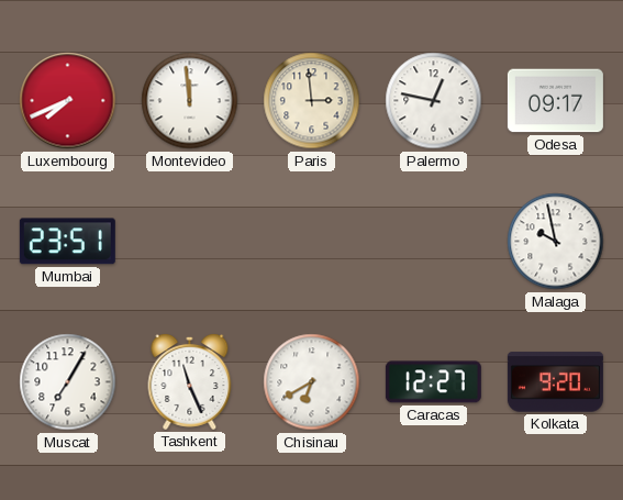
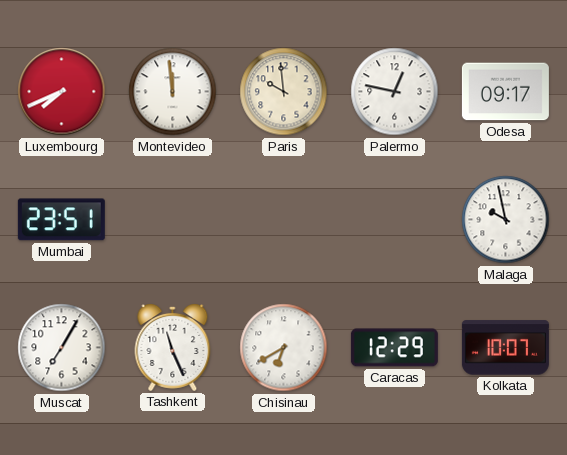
Paris: 2:59 -> 9:59
Caracas: 12:27 -> 12:29
Kolkata: 9:20 -> 10:07
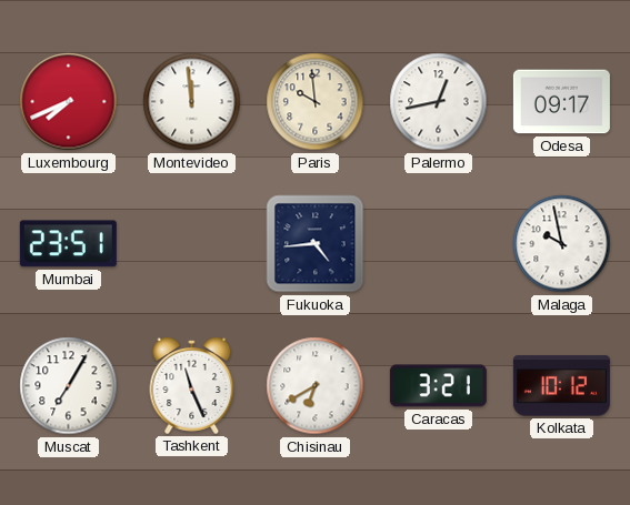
Palermo: 12:47 -> 12:43
Fukuoka: none -> 4:44
Caracas: 12:29 -> 3:21
Kolkata: 10:07 -> 10:12
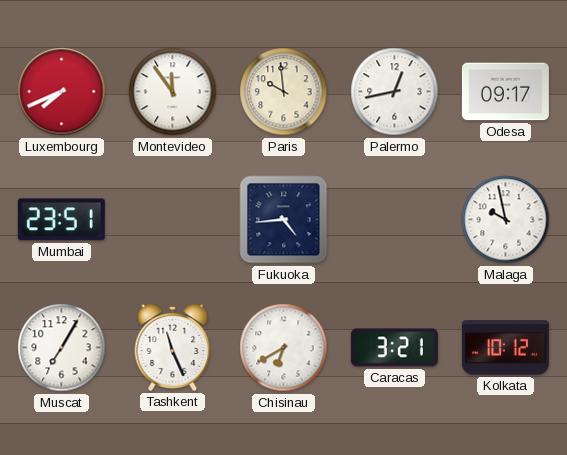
Montevideo: 11:59 -> 11:54
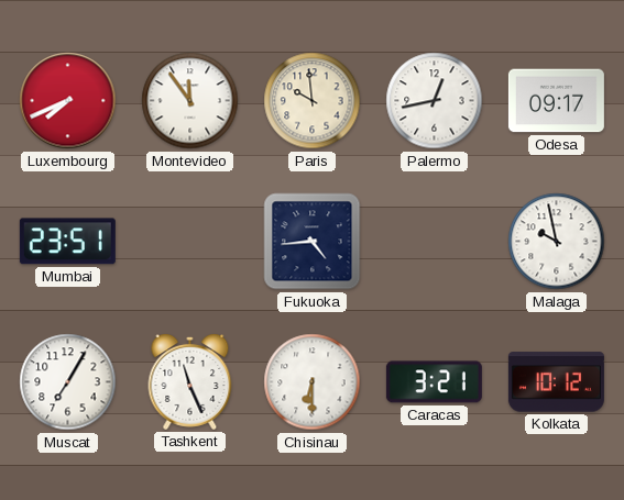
Chisinau: 6:40 -> 6:30
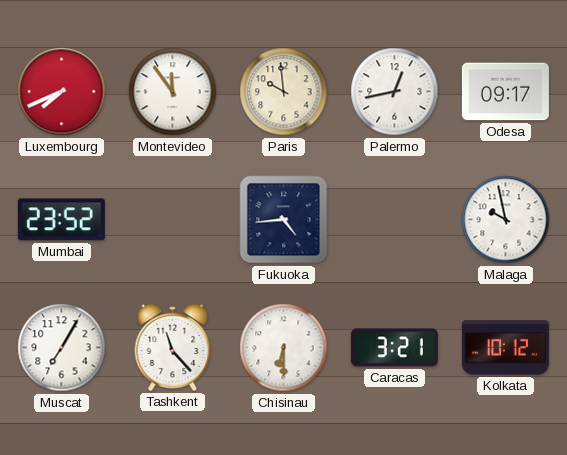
Mumbai: 23:51 -> 23:52
Tashkent: 11:26 -> 11:23
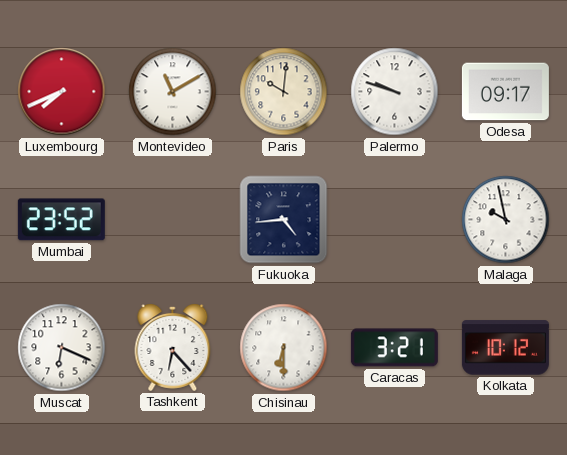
Montevideo: 11:54 -> 11:10
Paris: 9:59 -> 10:01
Palermo: 12:43 -> 9:48
Muscat: 7:05 -> 6:19
Tashkent: 11:23 -> 6:23
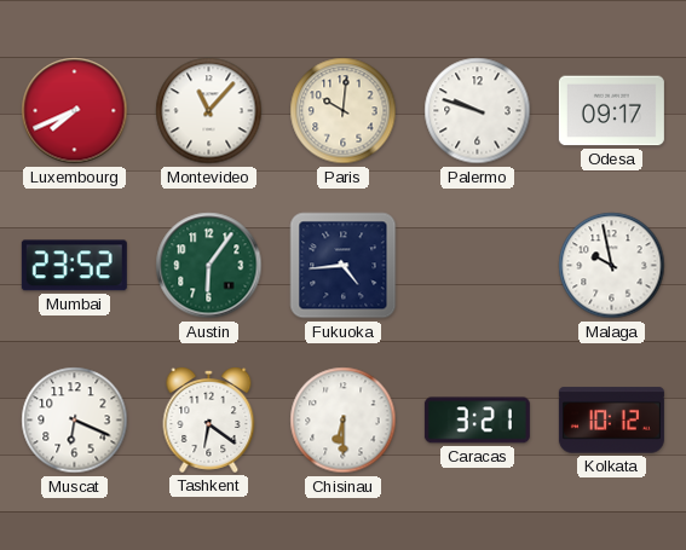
Montevideo: 11:10 -> 11:07
Austin: none -> 6:06
Tashkent: 6:23 -> 6:21
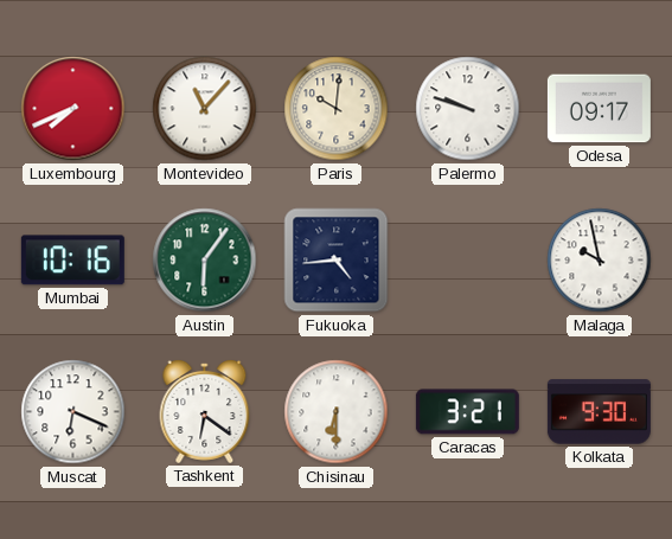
Mumbai: 23:52 -> 10:16
Kolkata: 10:12 -> 9:30
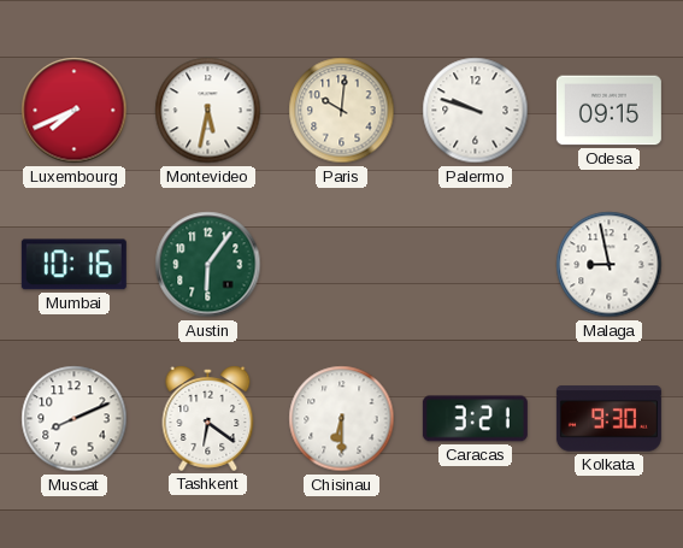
Montevideo: 11:07 -> 5:32
Odesa: 09:17 -> 09:15
Fukuoka: 4:44 -> none
Malaga: 9:58 -> 8:58
Muscat: 6:19 -> 8:11
